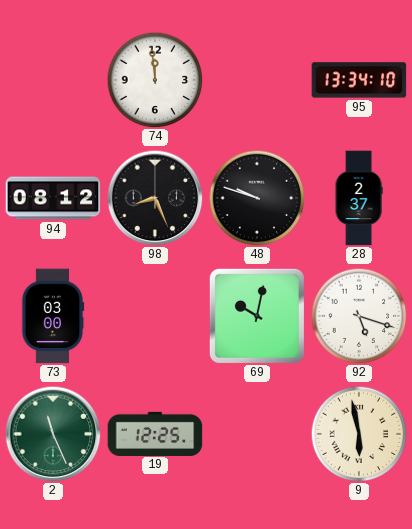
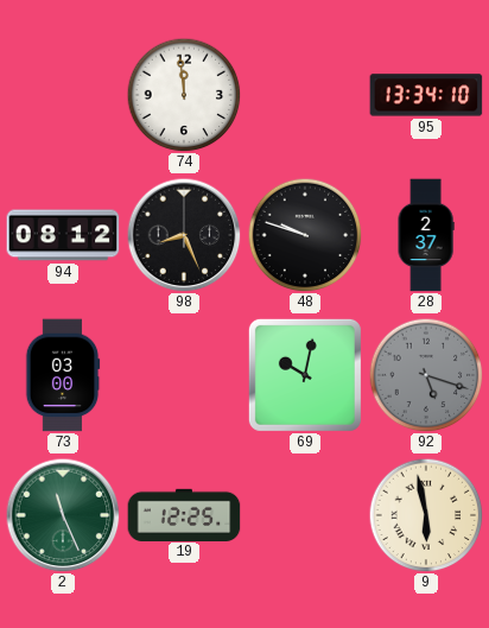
92 dial: white -> grey
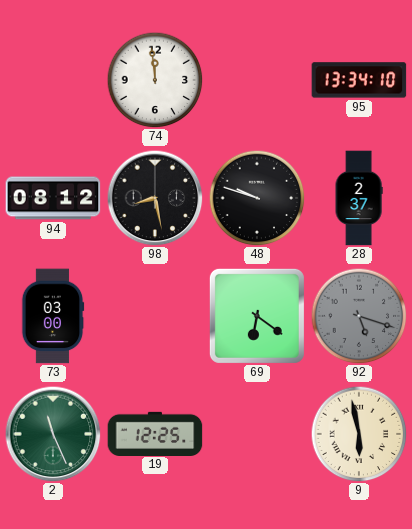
98: 8:26 -> 8:28
69: 10:02 -> 6:21
